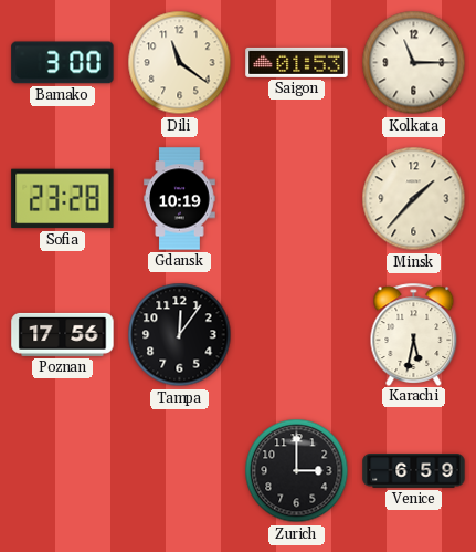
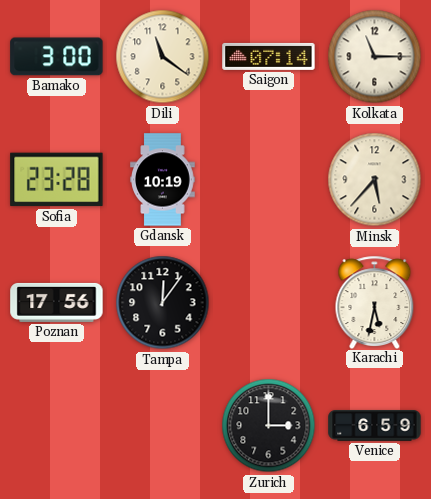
Saigon: 01:53 -> 07:14
Minsk: 1:37 -> 5:37
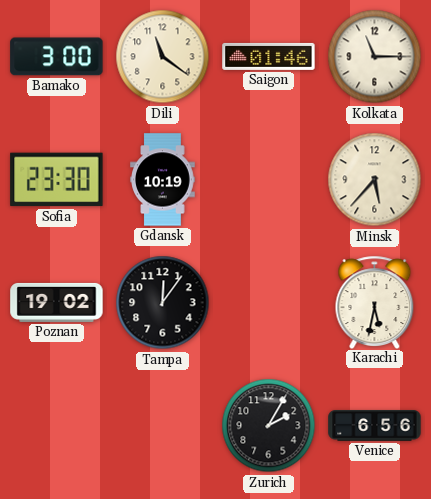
Saigon: 07:14 -> 01:46
Sofia: 23:28 -> 23:30
Poznan: 17:56 -> 19:02
Zurich: 3:00 -> 2:05
Venice: 6:59 -> 6:56
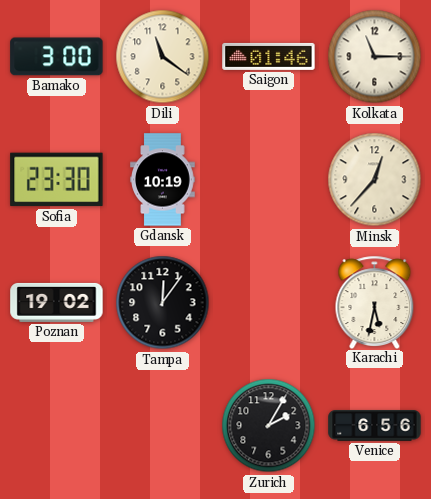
Minsk: 5:37 -> 12:37
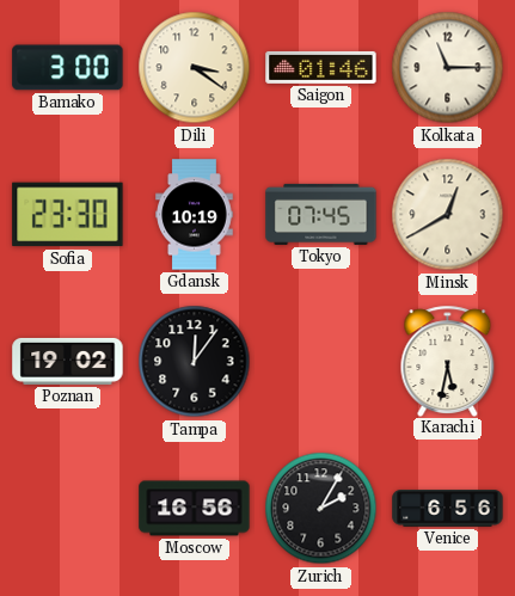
Dili: 11:21 -> 3:21
Tokyo: none -> 07:45
Minsk: 12:37 -> 12:40
Moscow: none -> 16:56
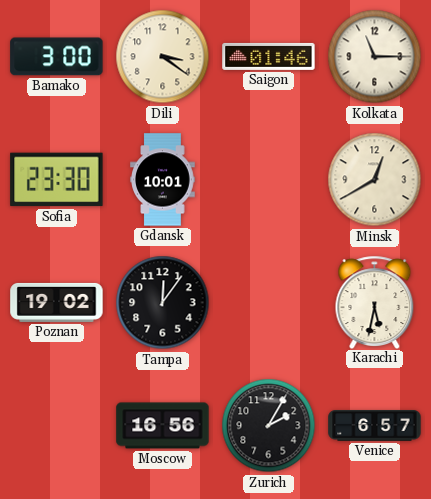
Gdansk: 10:19 -> 10:01
Tokyo: 07:45 -> none
Venice: 6:56 -> 6:57
